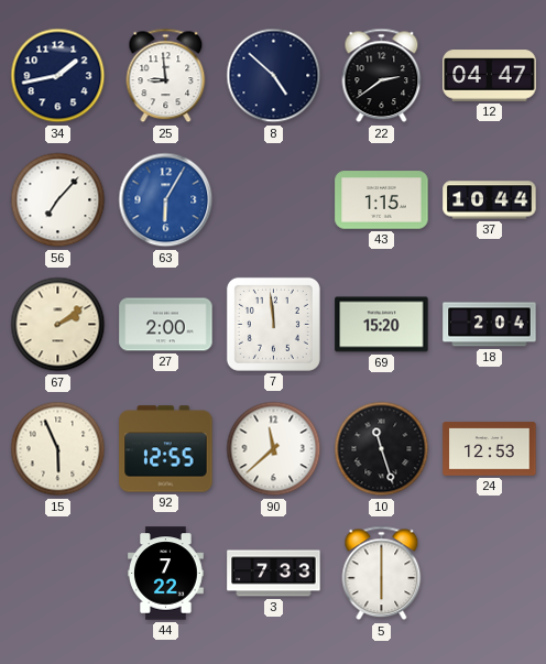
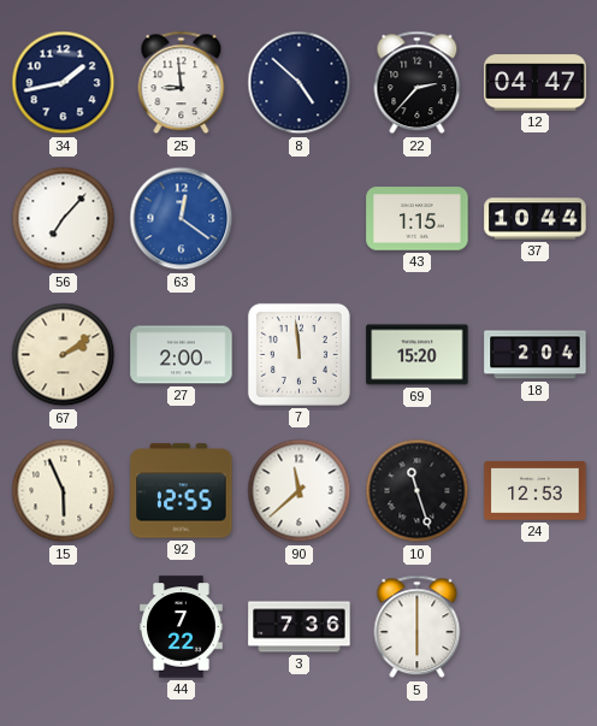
22: 2:39 -> 2:37
63: 6:05 -> 12:21
3: 7:33 -> 7:36
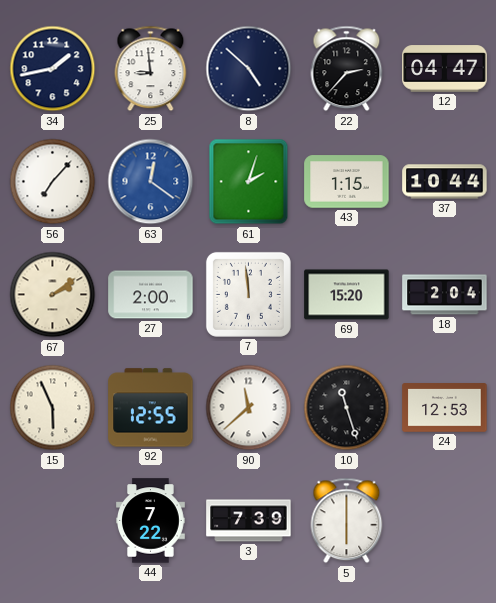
61: none -> 2:03
3: 7:36 -> 7:39
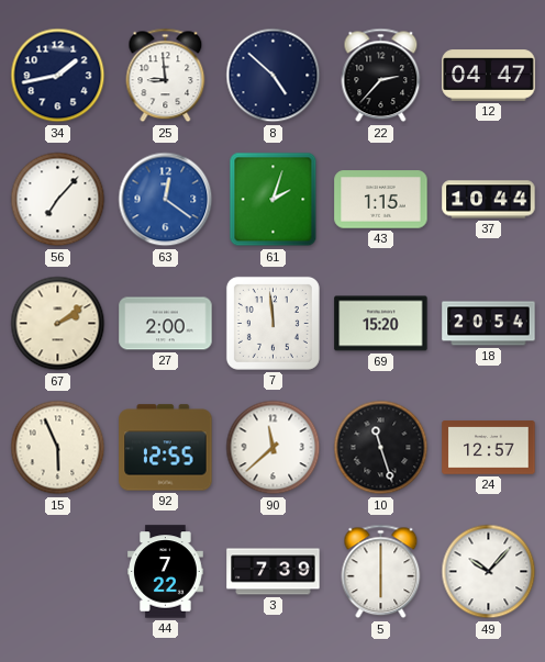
18: 2:04 -> 20:54
24: 12:53 -> 12:57
49: none -> 10:07
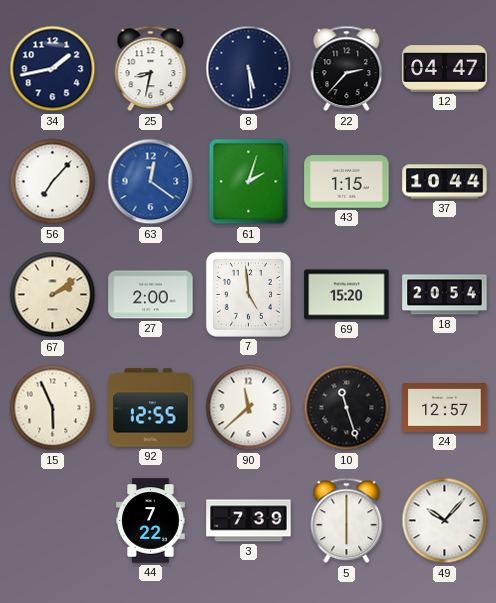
25: 8:59 -> 8:32
8: 4:52 -> 5:29
7: 11:59 -> 4:59
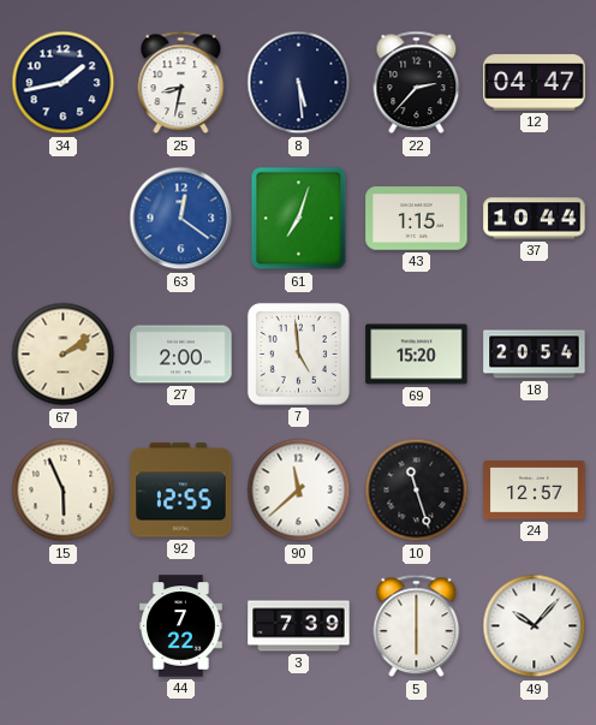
56: 7:07 -> none
61: 2:03 -> 7:03
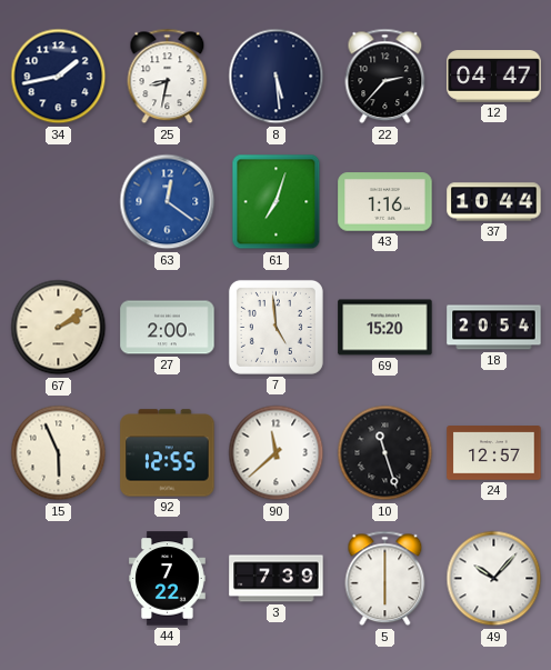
43: 1:15 -> 1:16
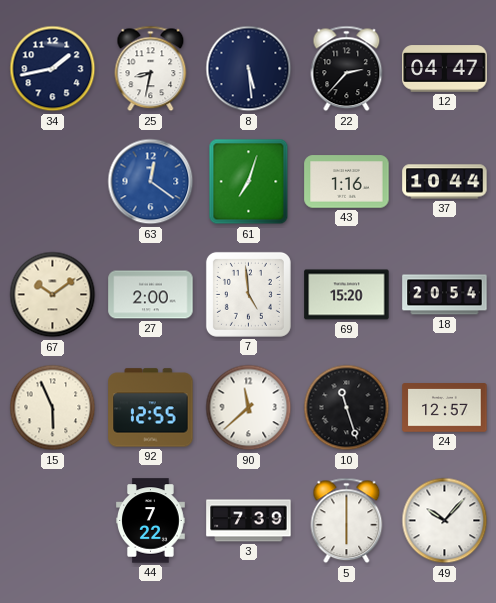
67: 2:09 -> 10:09
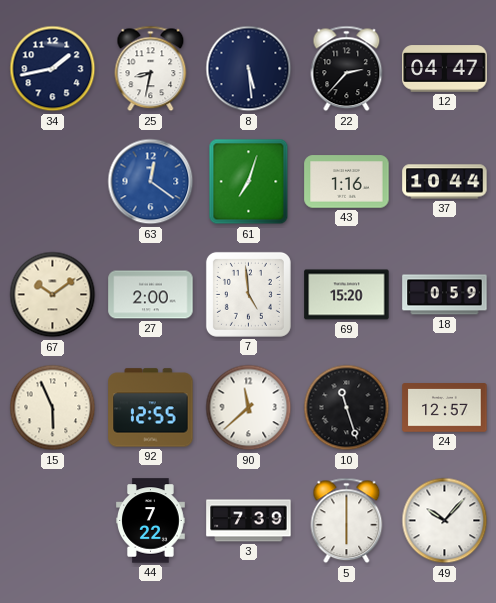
18: 20:54 -> 0:59
